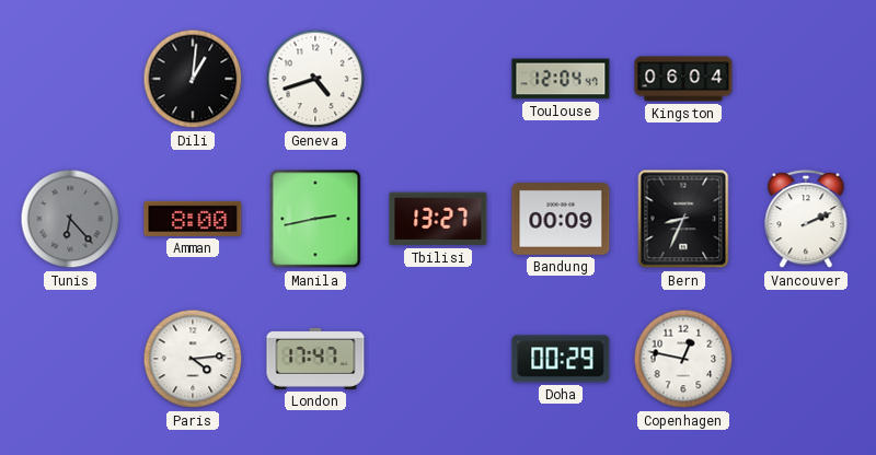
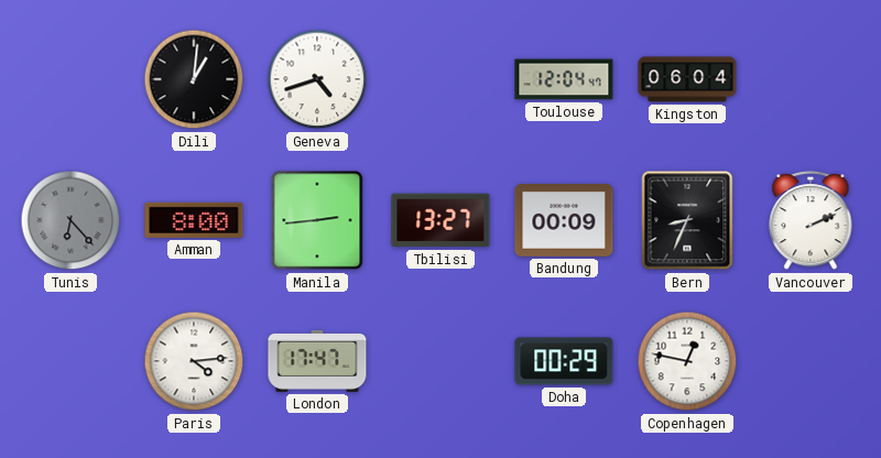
Manila: 2:43 -> 2:44
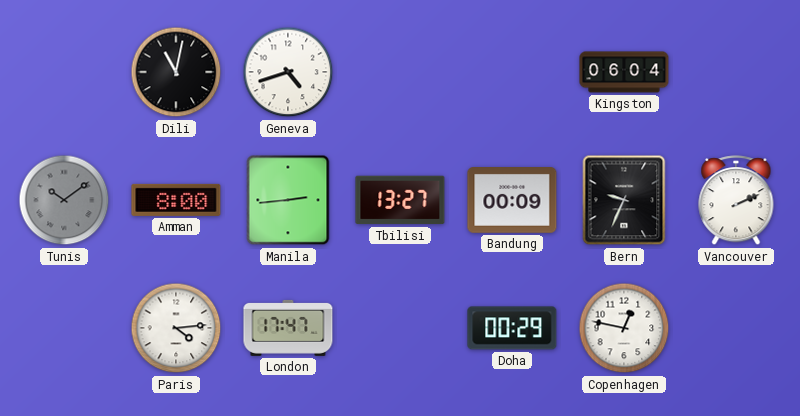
Dili: 1:01 -> 11:02
Toulouse: 12:04 -> none
Tunis: 6:23 -> 10:09
Bern: 8:34 -> 9:34
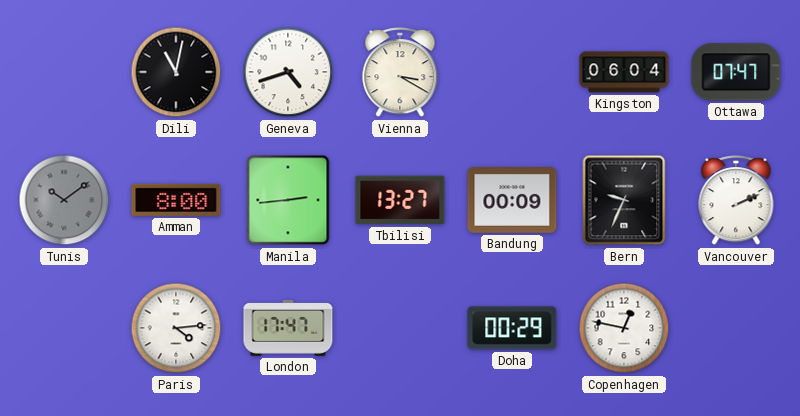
Vienna: none -> 3:20
Ottawa: none -> 07:47
